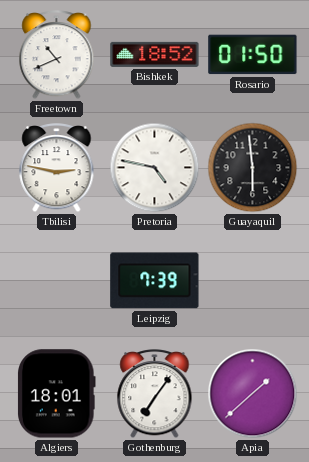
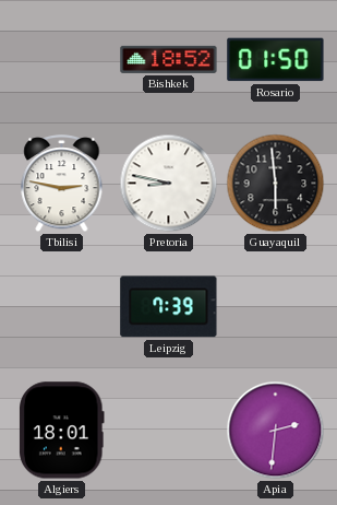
Freetown: 10:41 -> none
Pretoria: 4:47 -> 8:47
Gothenburg: 7:06 -> none
Apia: 1:38 -> 2:31
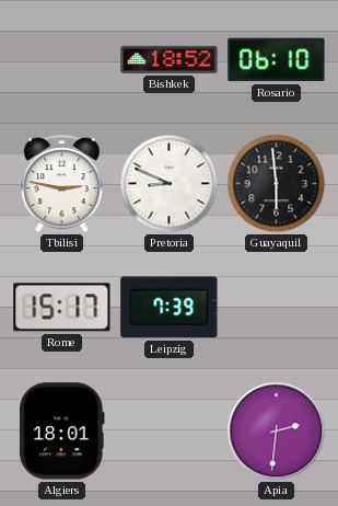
Rosario: 01:50 -> 06:10
Pretoria: 8:47 -> 8:49
Rome: none -> 15:17
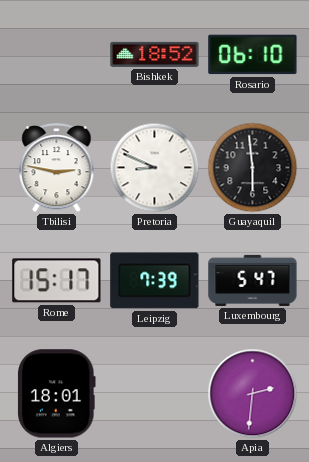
Luxembourg: none -> 5:47
